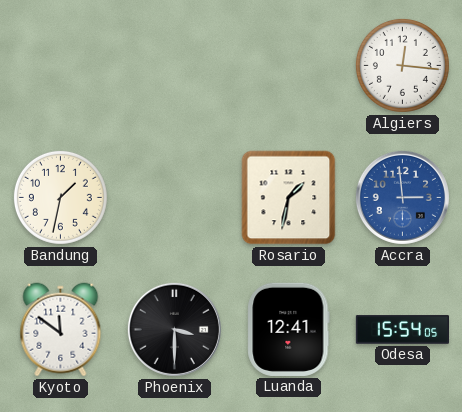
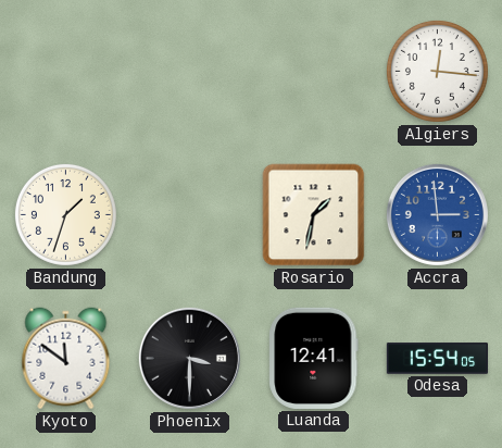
Bandung: 1:32 -> 1:33
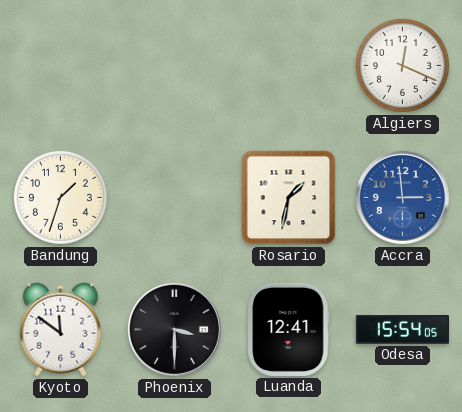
Algiers: 12:16 -> 12:19
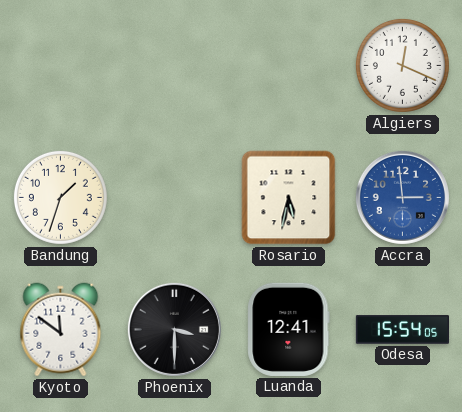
Rosario: 1:32 -> 5:32
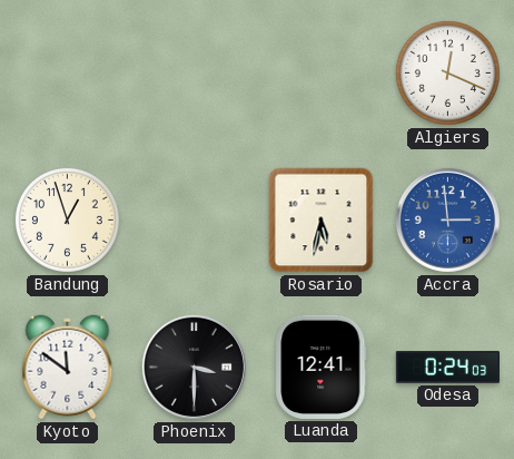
Bandung: 1:33 -> 12:57
Odesa: 15:54 -> 0:24
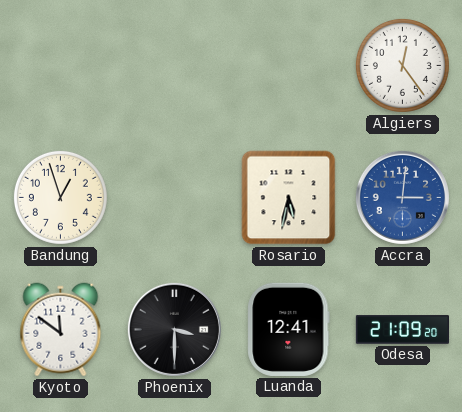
Algiers: 12:19 -> 12:24
Accra: 2:59 -> 3:01
Odesa: 0:24 -> 21:09
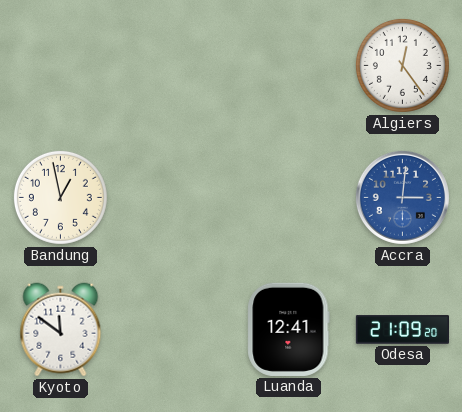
Bandung: 12:57 -> 12:58
Rosario: 5:32 -> none
Phoenix: 3:30 -> none
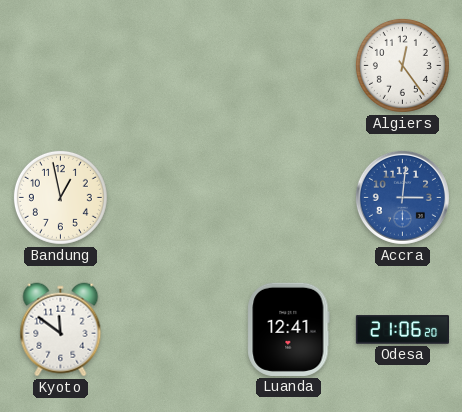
Odesa: 21:09 -> 21:06
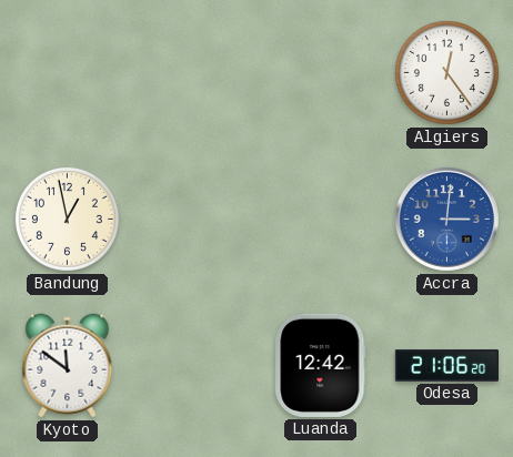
Luanda: 12:41 -> 12:42
